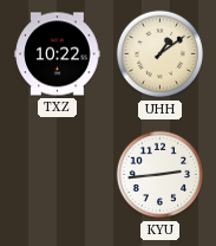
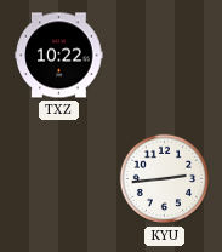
UHH: 1:09 -> none
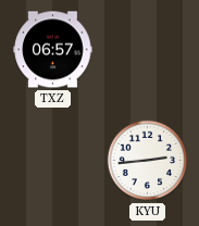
TXZ: 10:22 -> 06:57
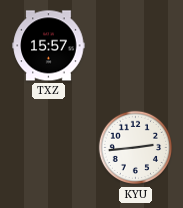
TXZ: 06:57 -> 15:57
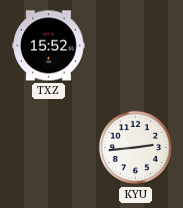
TXZ: 15:57 -> 15:52
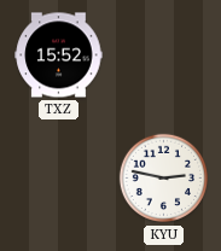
KYU: 2:44 -> 2:47
